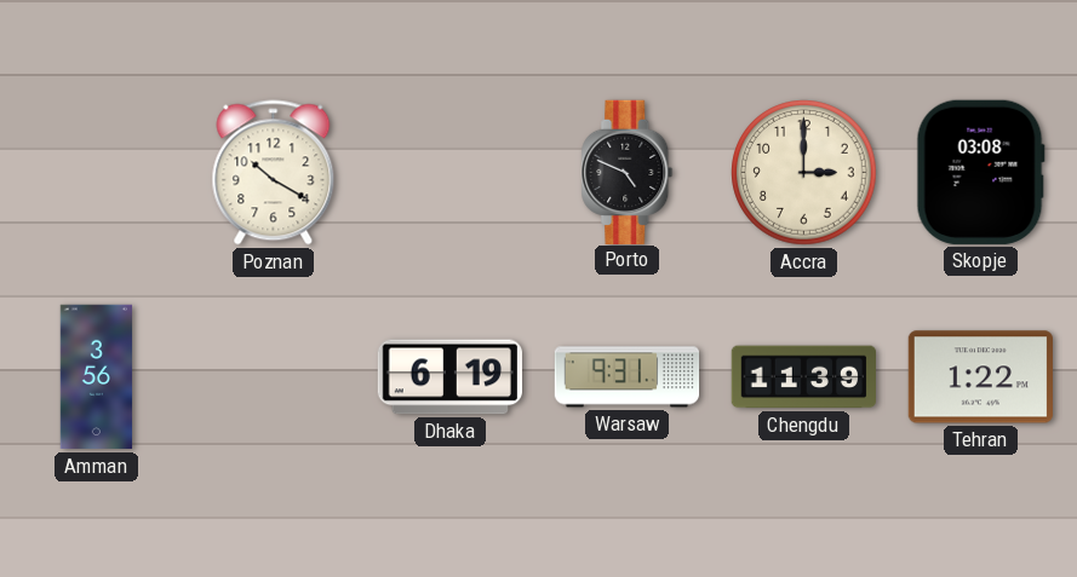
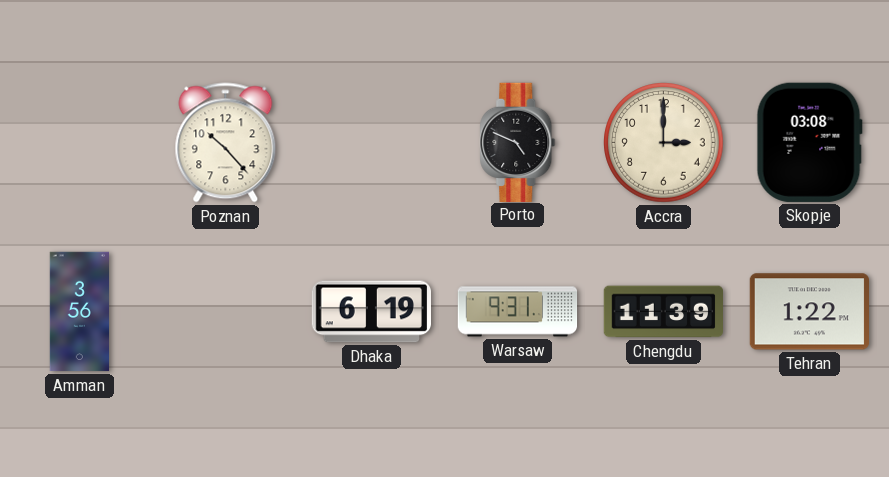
Poznan: 10:20 -> 10:23
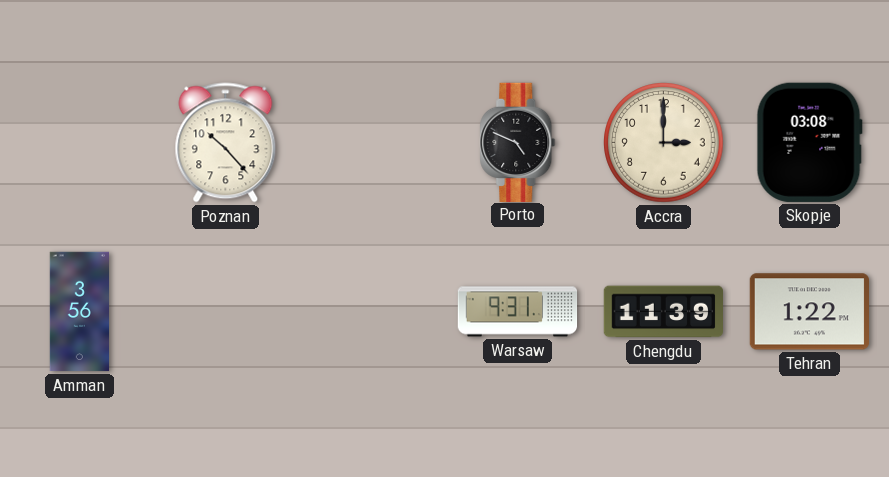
Dhaka: 6:19 -> none
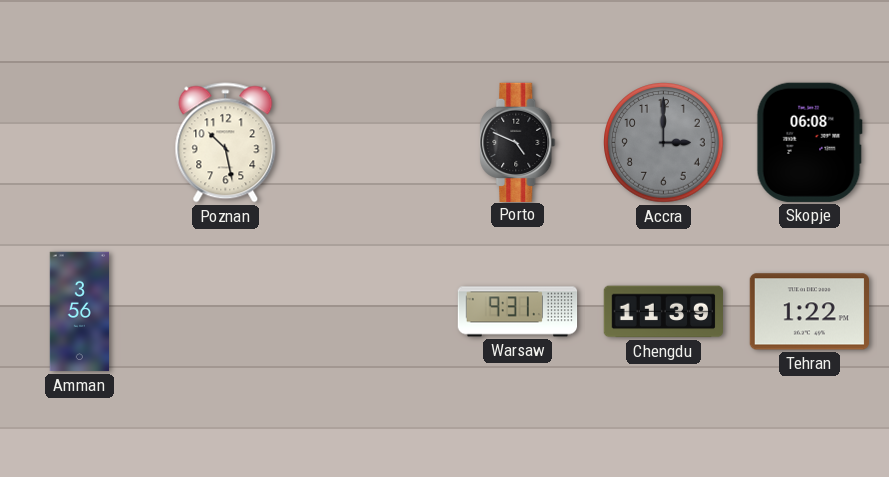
Poznan: 10:23 -> 10:28
Accra dial: cream -> grey
Skopje: 03:08 -> 06:08
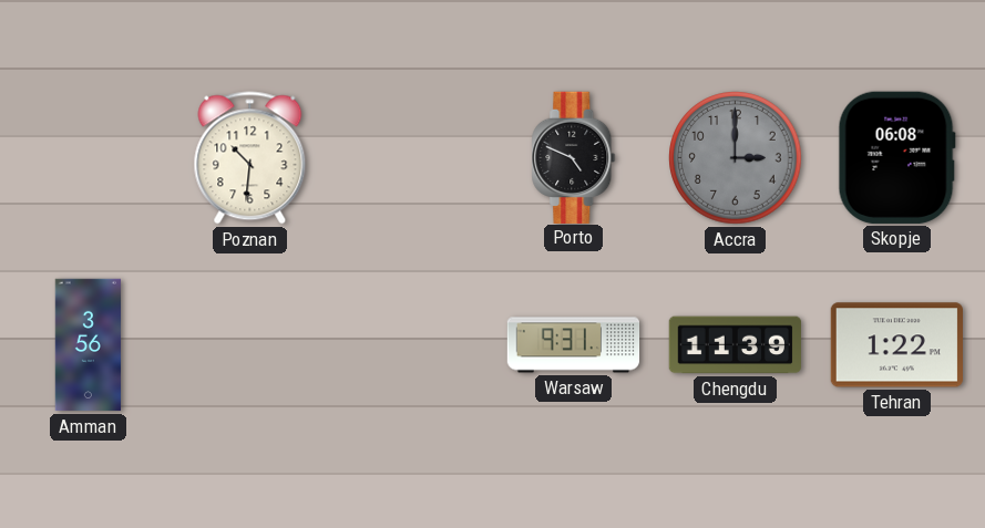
Poznan: 10:28 -> 10:31
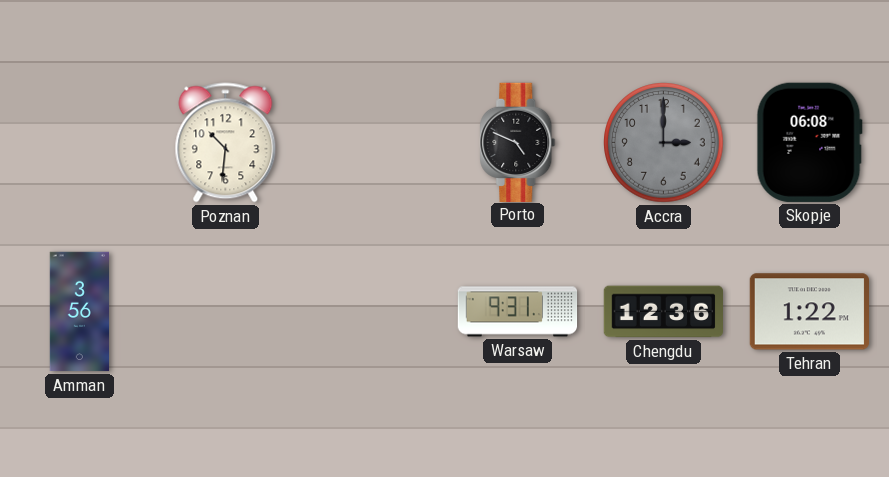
Chengdu: 11:39 -> 12:36
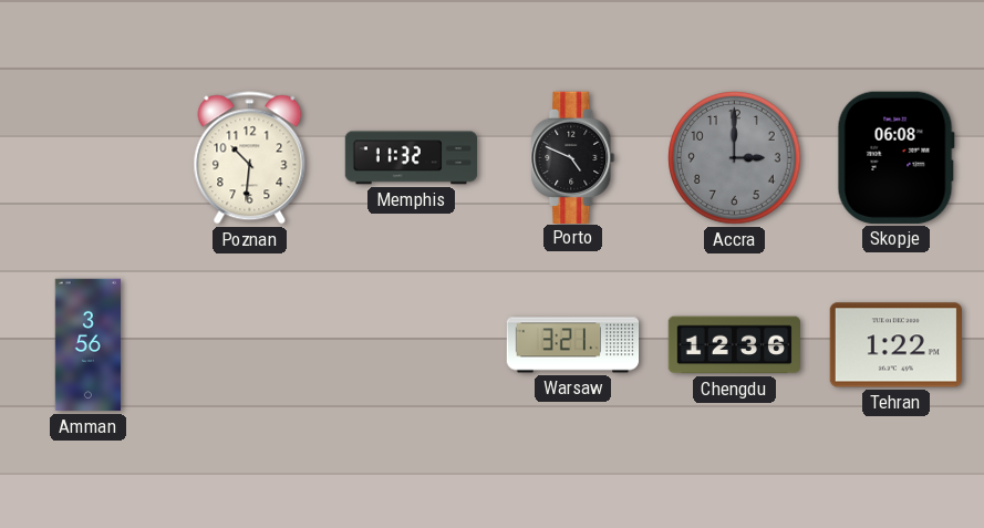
Memphis: none -> 11:32
Warsaw: 9:31 -> 3:21
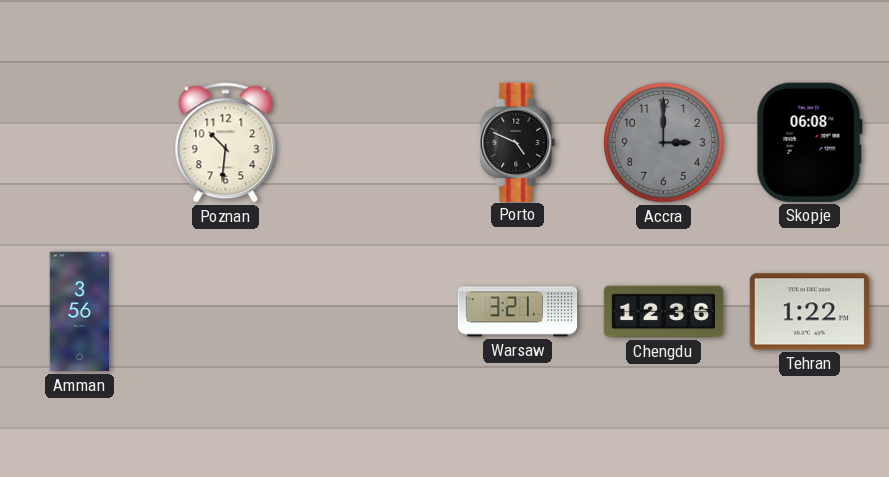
Memphis: 11:32 -> none
